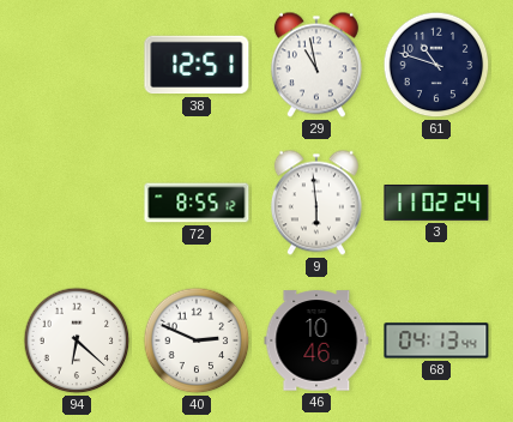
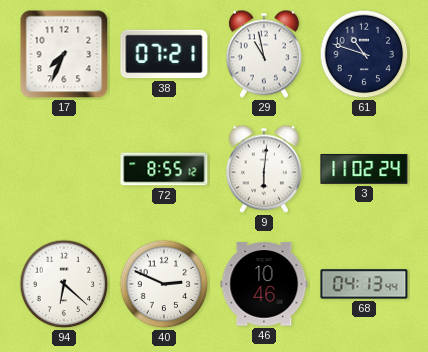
17: none -> 7:34
38: 12:51 -> 07:21
9: 5:59 -> 6:01
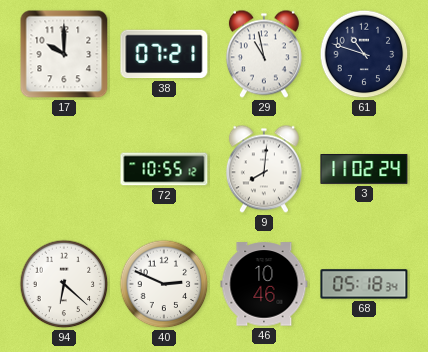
17: 7:34 -> 10:00
72: 8:55 -> 10:55
9: 6:01 -> 8:01
68: 04:13 -> 05:18
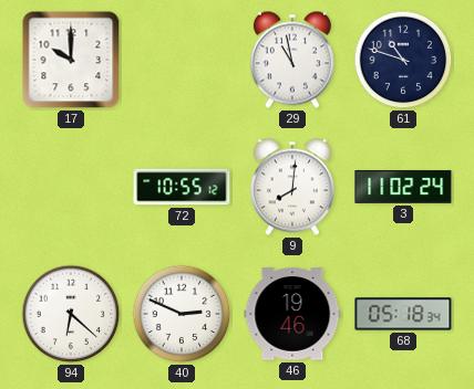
38: 07:21 -> none
46: 10:46 -> 19:46
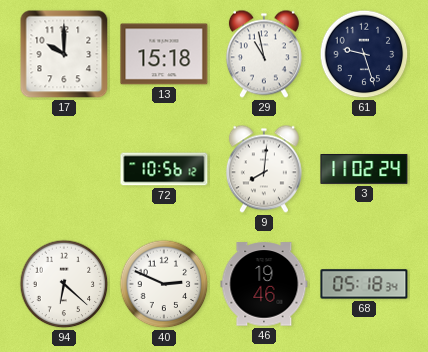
13: none -> 15:18
61: 10:48 -> 9:27
72: 10:55 -> 10:56
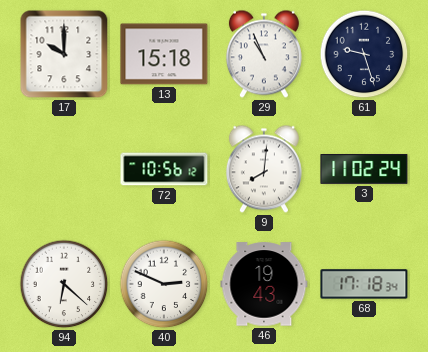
29: 10:58 -> 10:56
46: 19:46 -> 19:43
68: 05:18 -> 17:18
